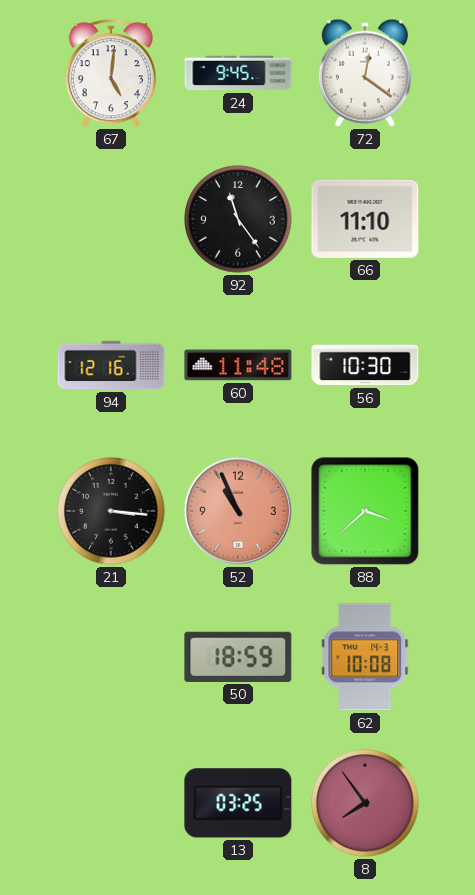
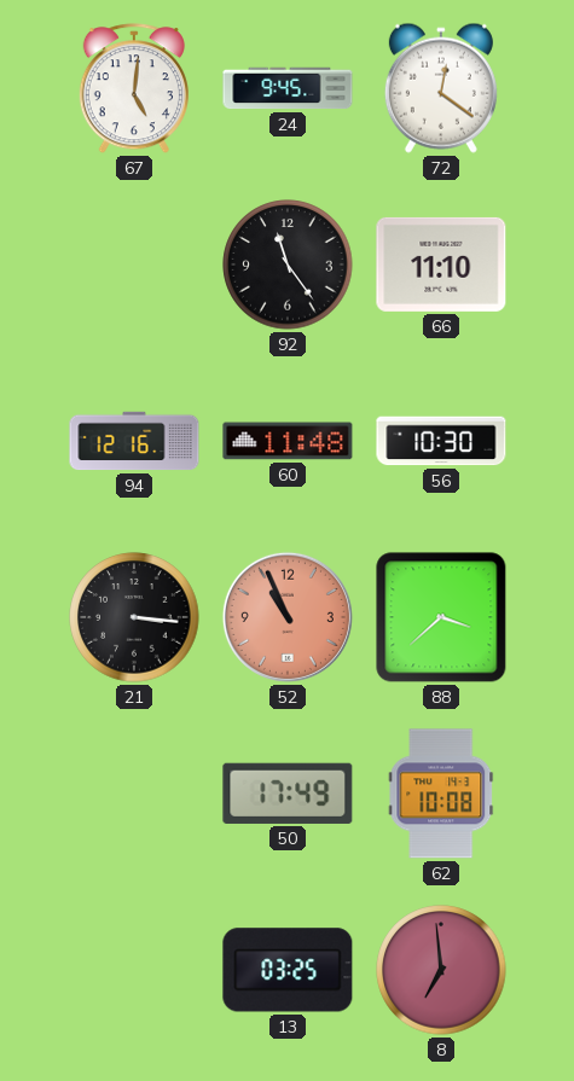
50: 18:59 -> 17:49
8: 7:54 -> 6:59
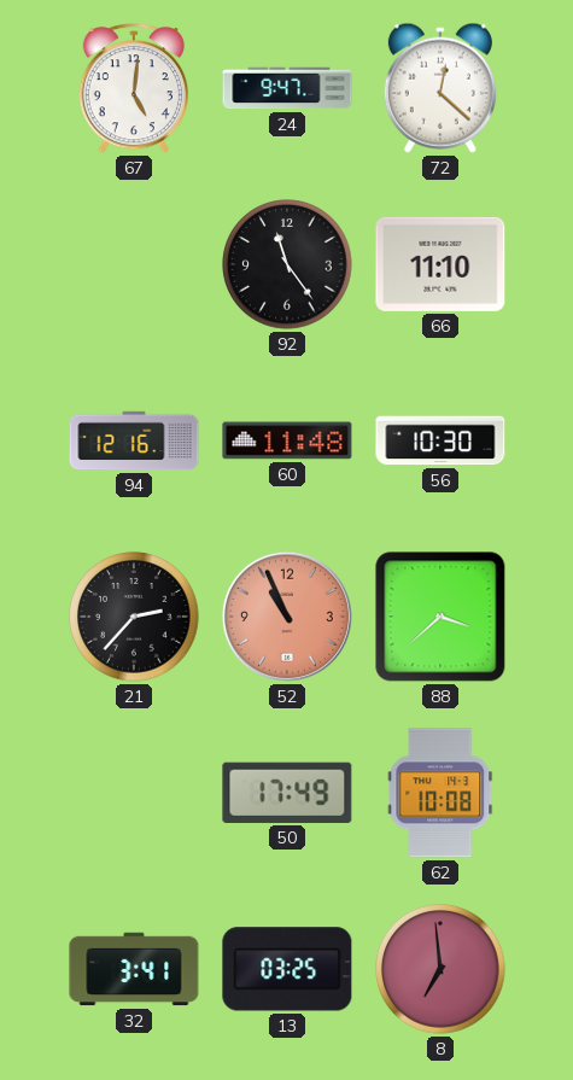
24: 9:45 -> 9:47
72: 12:21 -> 12:22
21: 3:16 -> 2:37
32: none -> 3:41
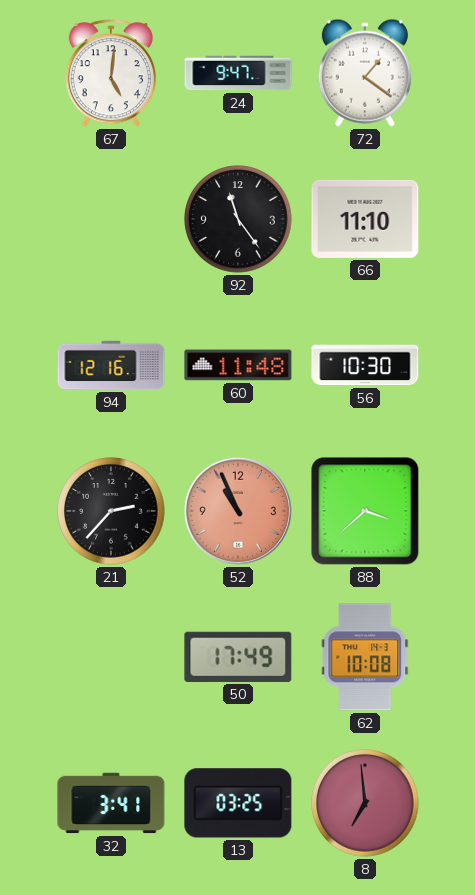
72: 12:22 -> 1:21
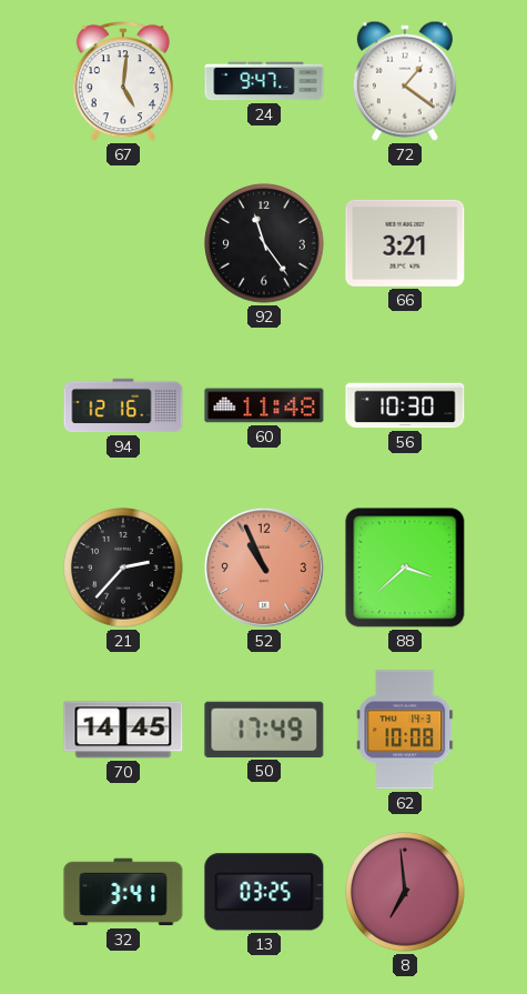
66: 11:10 -> 3:21
70: none -> 14:45
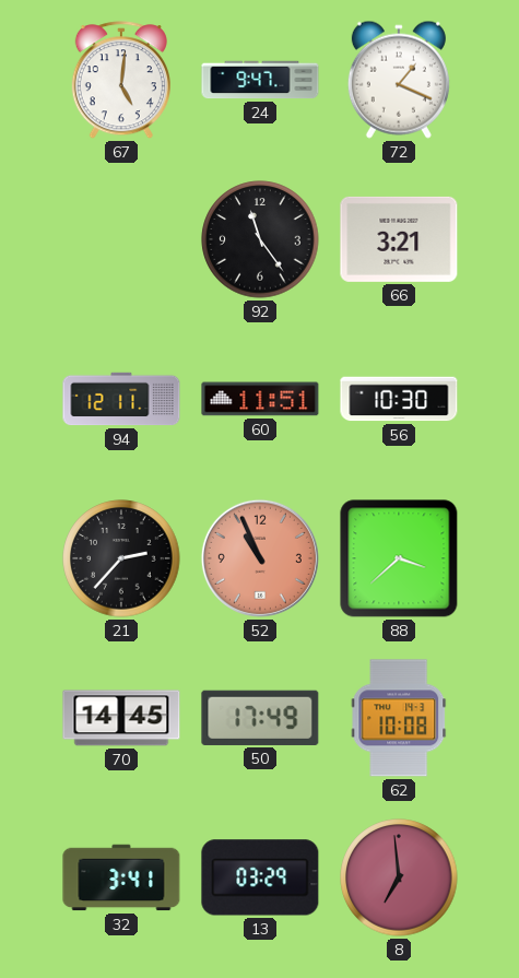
72: 1:21 -> 1:19
94: 12:16 -> 12:11
60: 11:48 -> 11:51
13: 03:25 -> 03:29
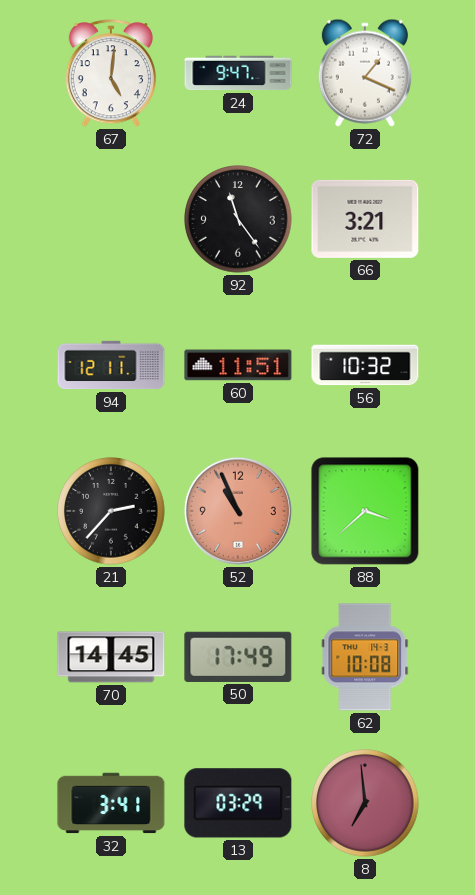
56: 10:30 -> 10:32
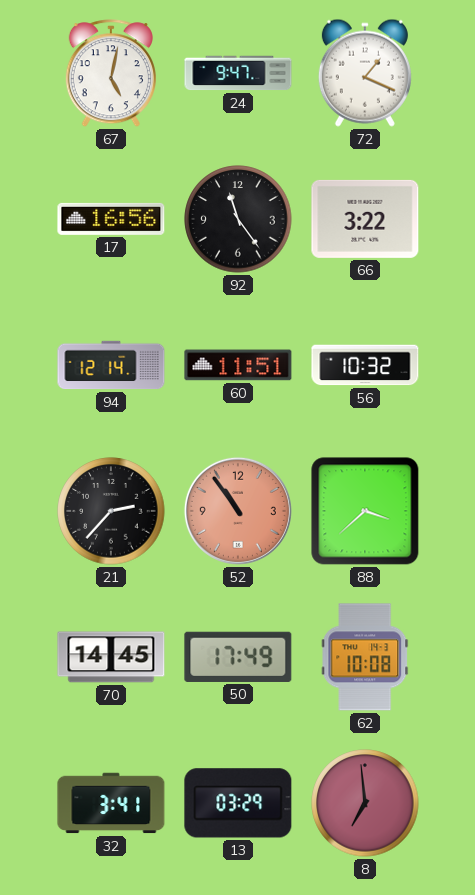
67: 5:01 -> 5:02
17: none -> 16:56
66: 3:21 -> 3:22
94: 12:11 -> 12:14
52: 10:56 -> 10:54
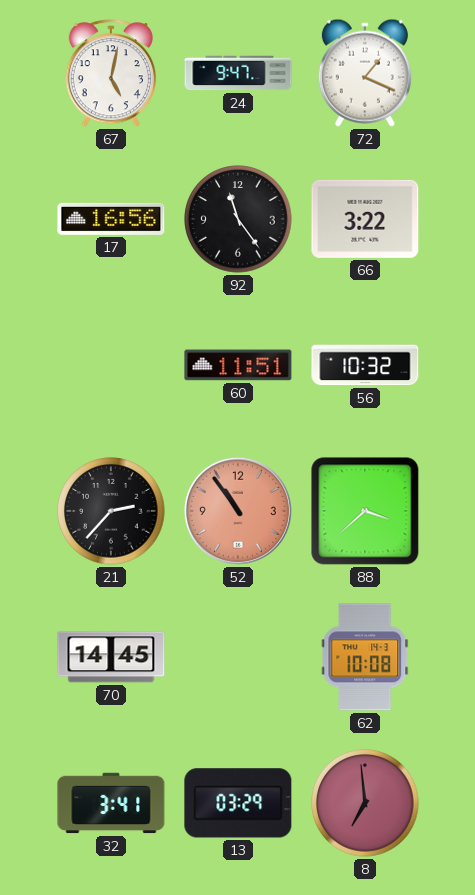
94: 12:14 -> none
50: 17:49 -> none
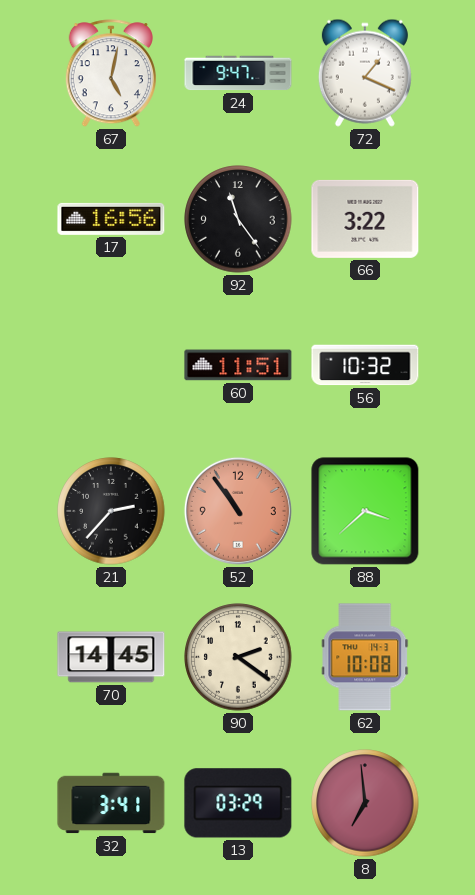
90: none -> 2:21
